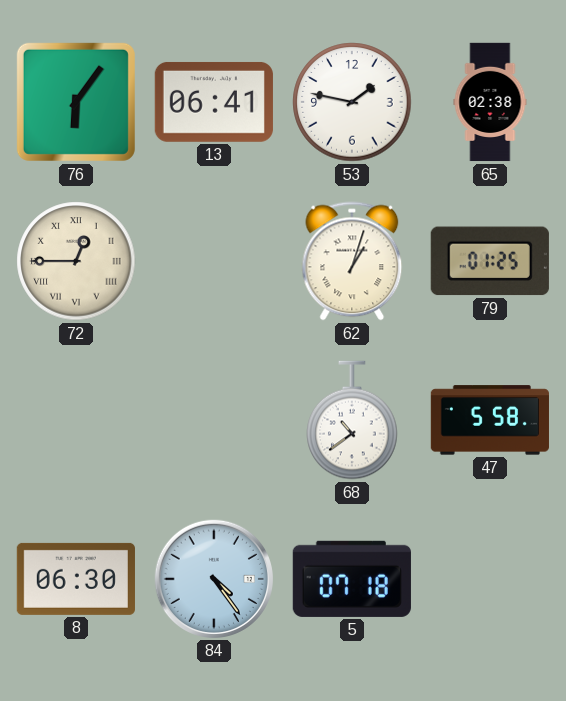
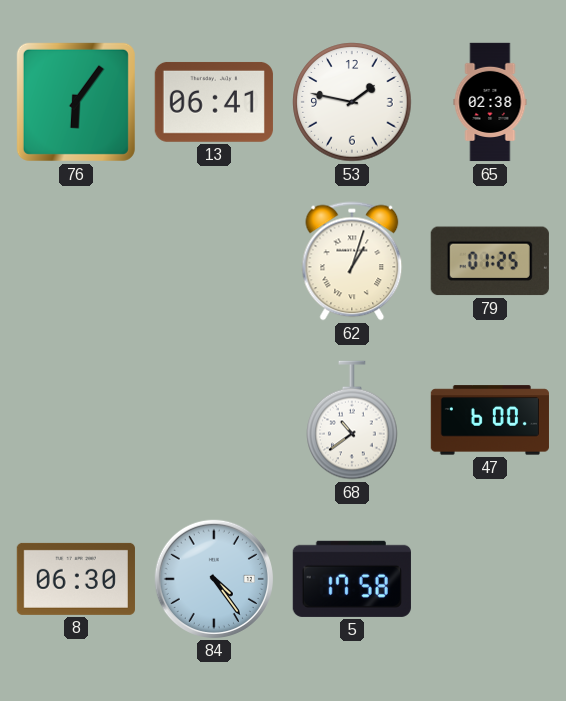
72: 12:45 -> none
47: 5:58 -> 6:00
5: 07:18 -> 17:58
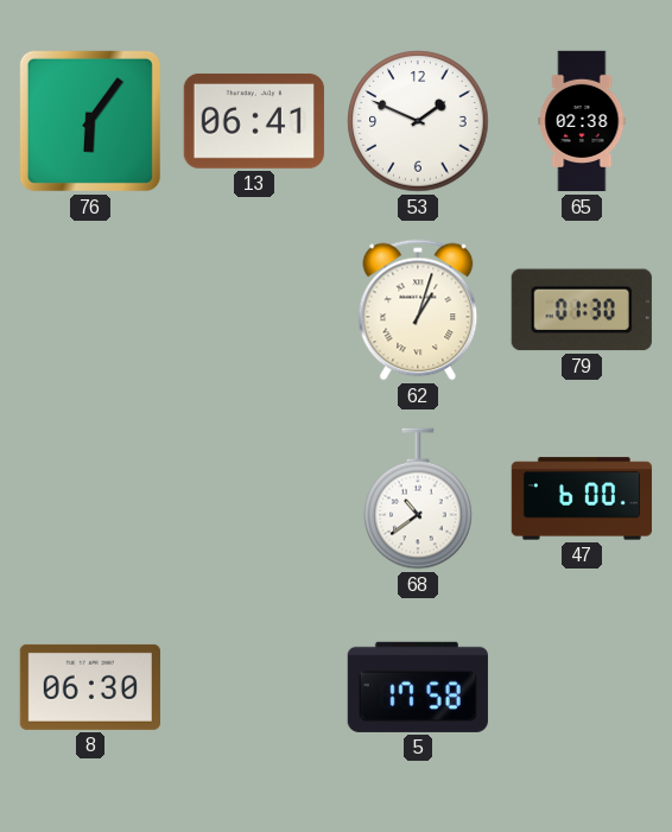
53: 1:47 -> 1:49
79: 01:25 -> 01:30
84: 4:24 -> none
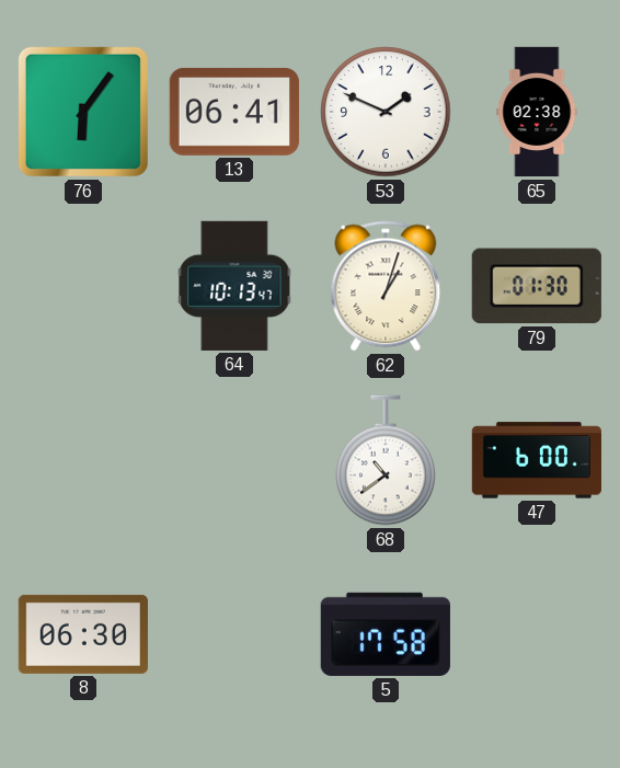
64: none -> 10:13
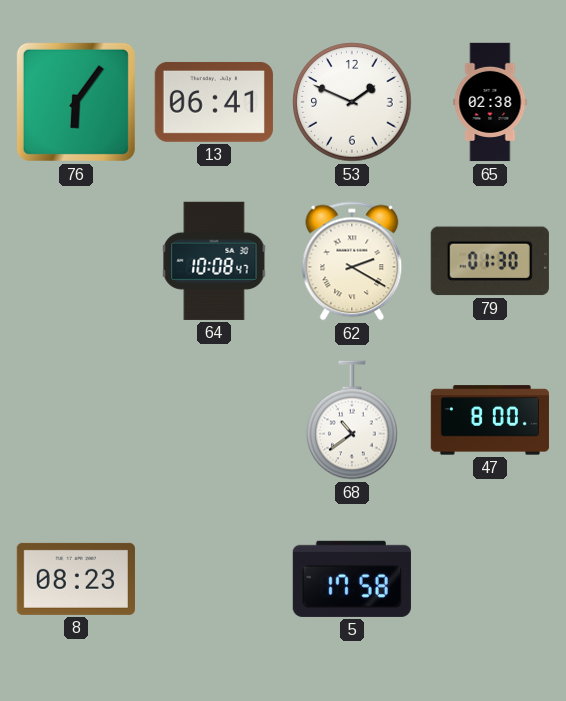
64: 10:13 -> 10:08
62: 1:03 -> 2:20
47: 6:00 -> 8:00
8: 06:30 -> 08:23
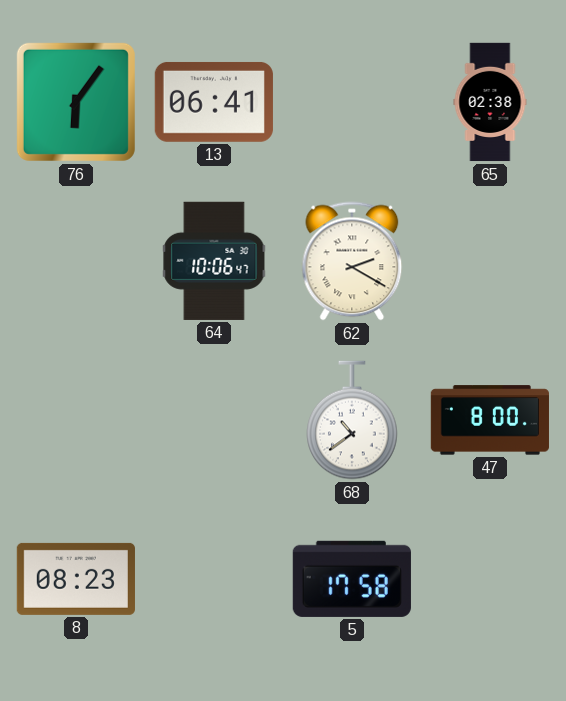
53: 1:49 -> none
64: 10:08 -> 10:06
79: 01:30 -> none
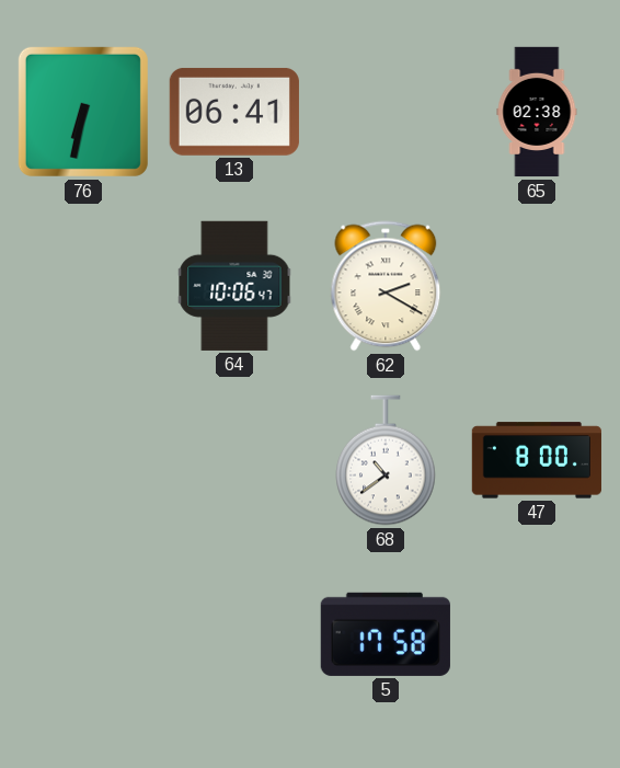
76: 6:06 -> 6:32
8: 08:23 -> none
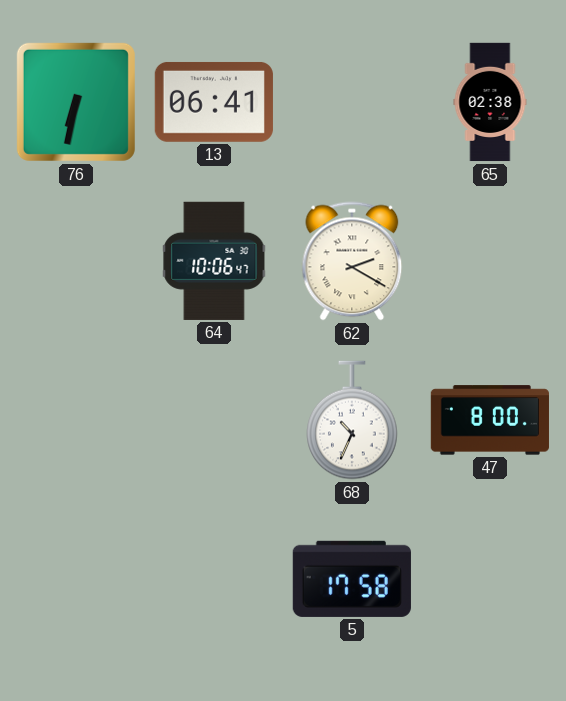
68: 10:39 -> 10:34
